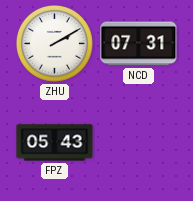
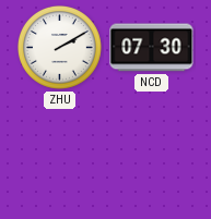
NCD: 07:31 -> 07:30
FPZ: 05:43 -> none
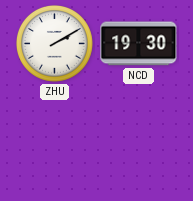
NCD: 07:30 -> 19:30
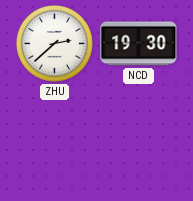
ZHU: 2:10 -> 2:38
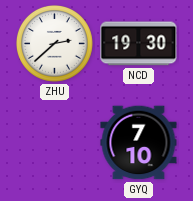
GYQ: none -> 7:10
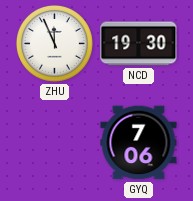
ZHU: 2:38 -> 11:56
GYQ: 7:10 -> 7:06
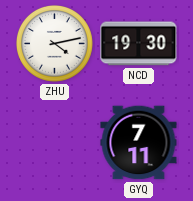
ZHU: 11:56 -> 4:13
GYQ: 7:06 -> 7:11
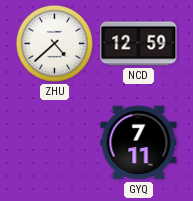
ZHU: 4:13 -> 4:38
NCD: 19:30 -> 12:59
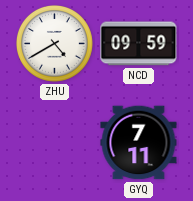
ZHU: 4:38 -> 4:40
NCD: 12:59 -> 09:59
